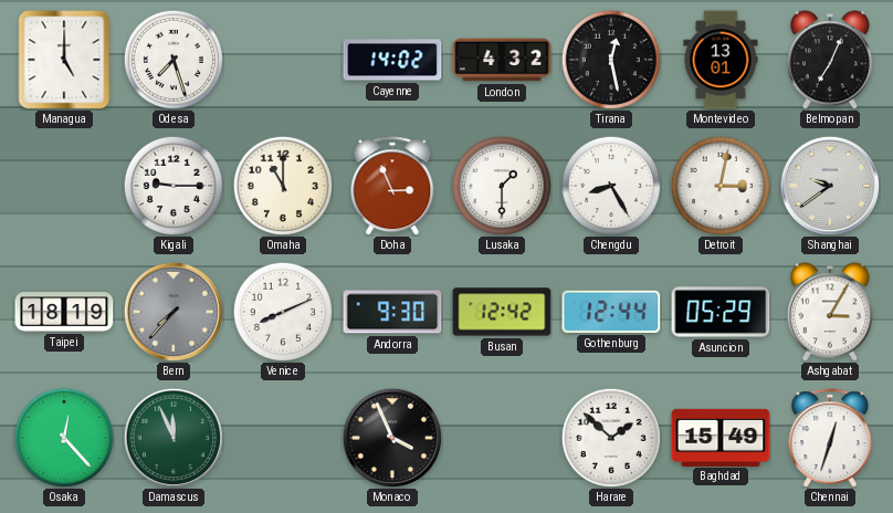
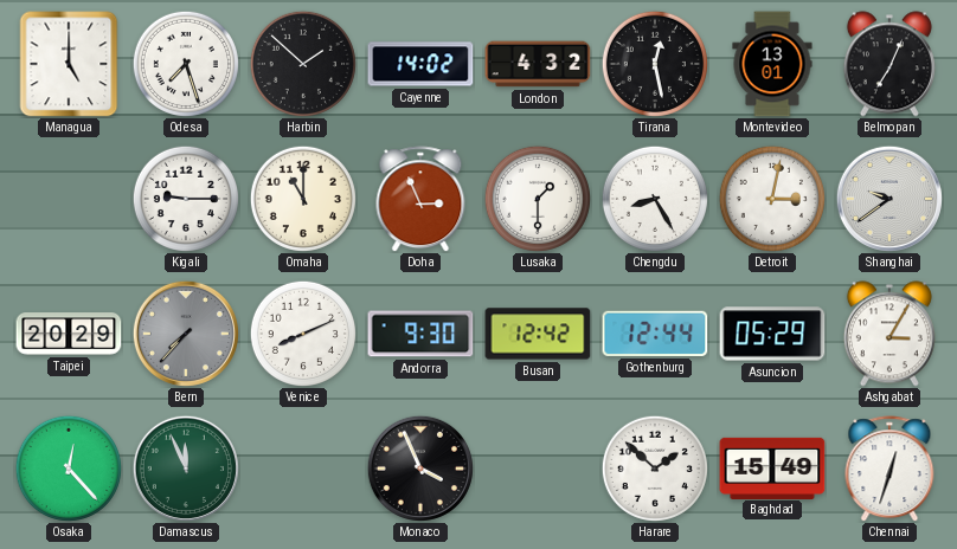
Harbin: none -> 1:52
Taipei: 18:19 -> 20:29
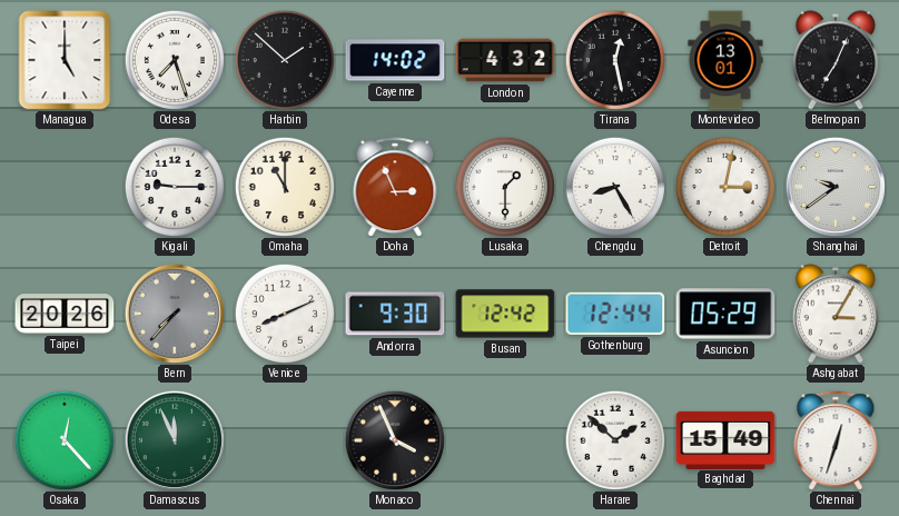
Taipei: 20:29 -> 20:26
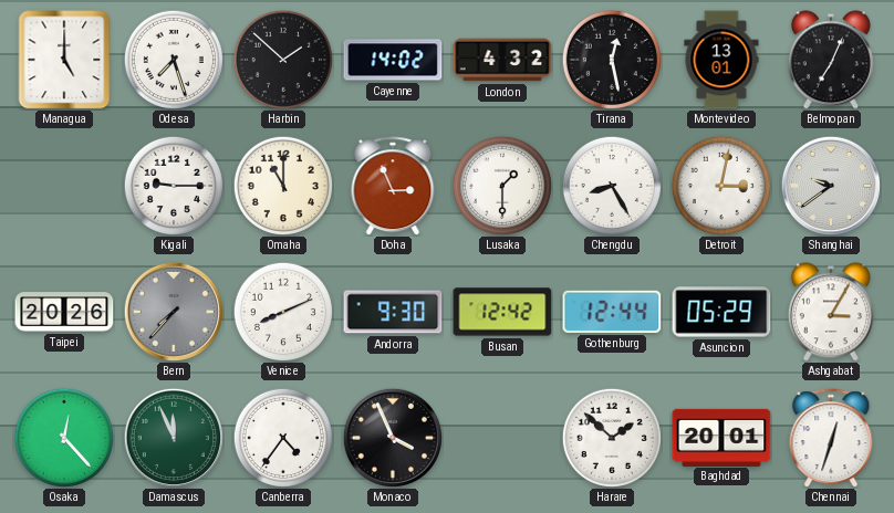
Canberra: none -> 4:36
Baghdad: 15:49 -> 20:01
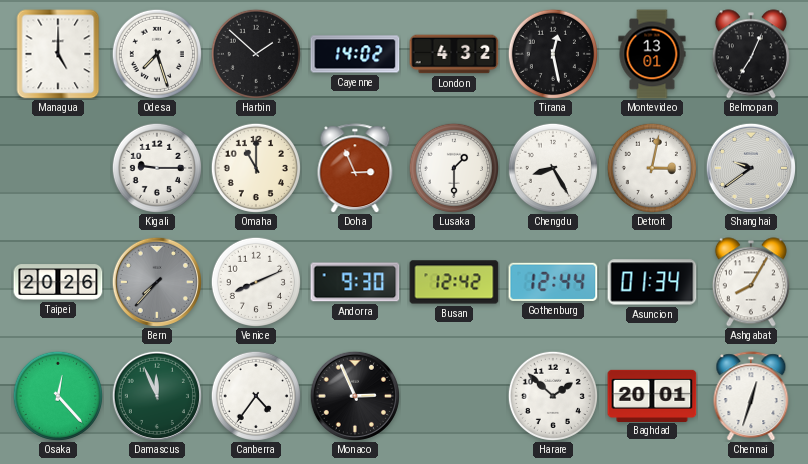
Asuncion: 05:29 -> 01:34
Ashgabat: 3:05 -> 8:05
Monaco: 3:56 -> 2:56
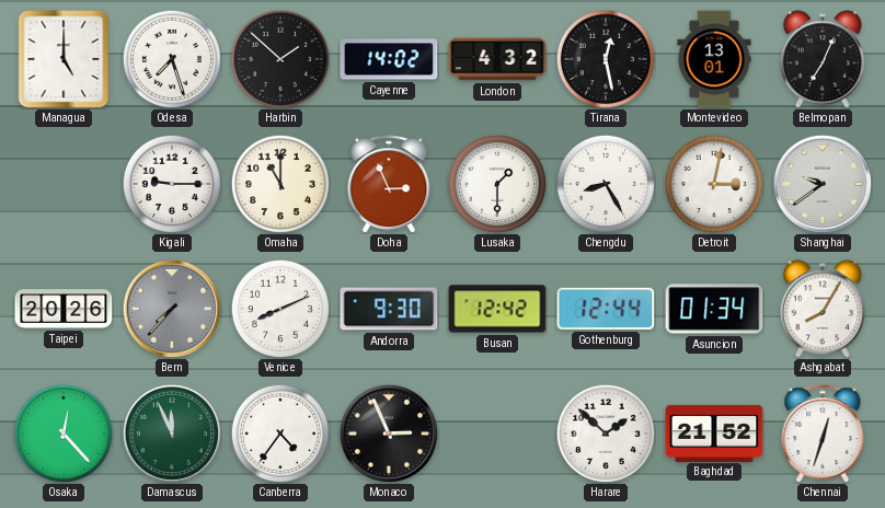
Baghdad: 20:01 -> 21:52
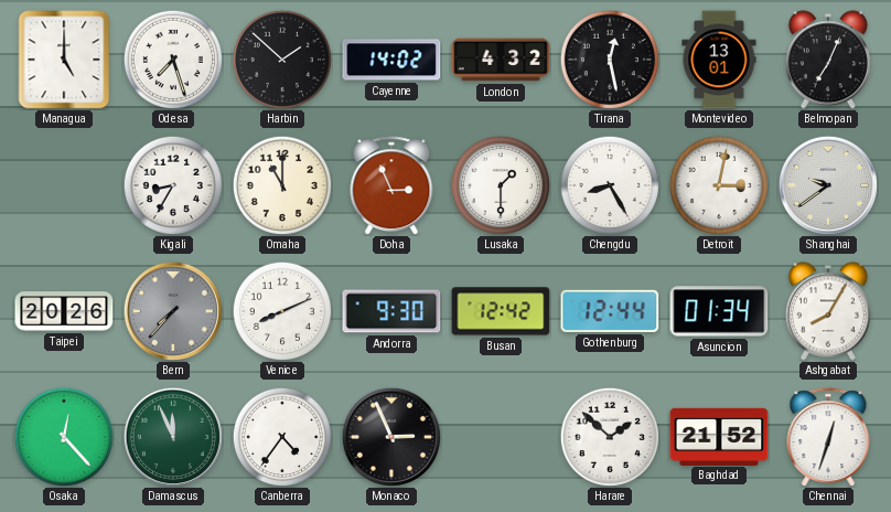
Kigali: 9:15 -> 8:35
